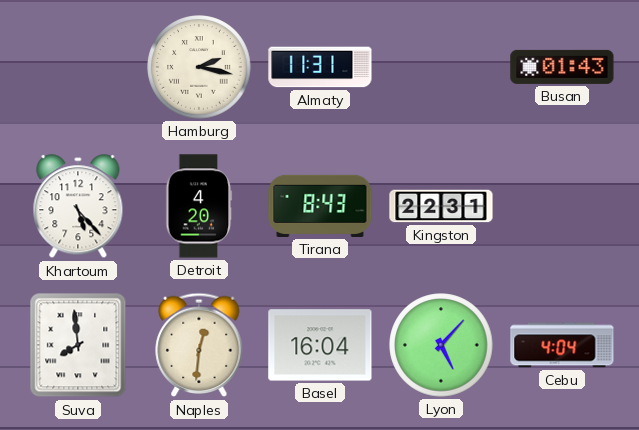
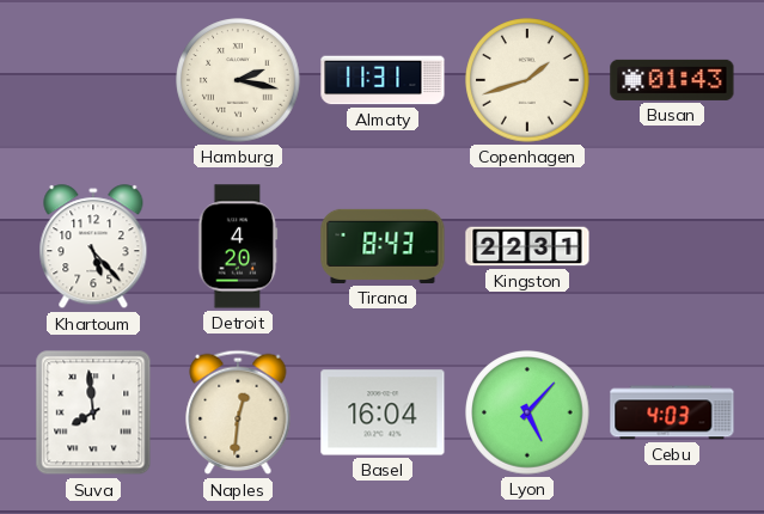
Copenhagen: none -> 1:42
Cebu: 4:04 -> 4:03
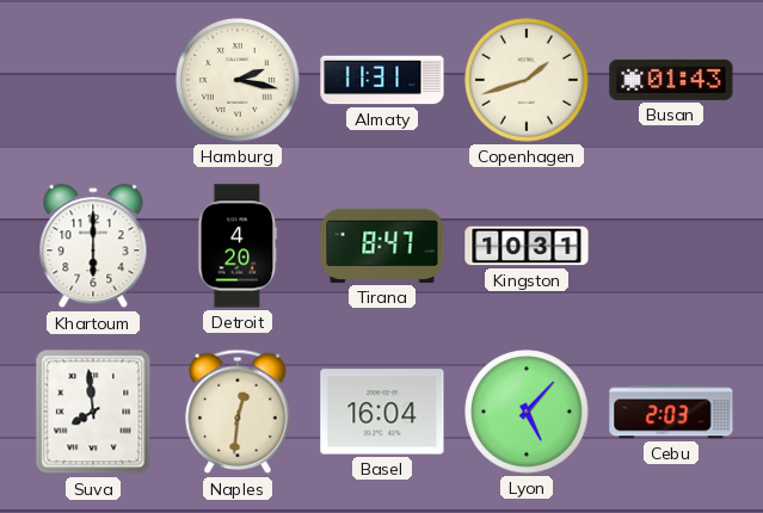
Khartoum: 5:23 -> 6:00
Tirana: 8:43 -> 8:47
Kingston: 22:31 -> 10:31
Cebu: 4:03 -> 2:03
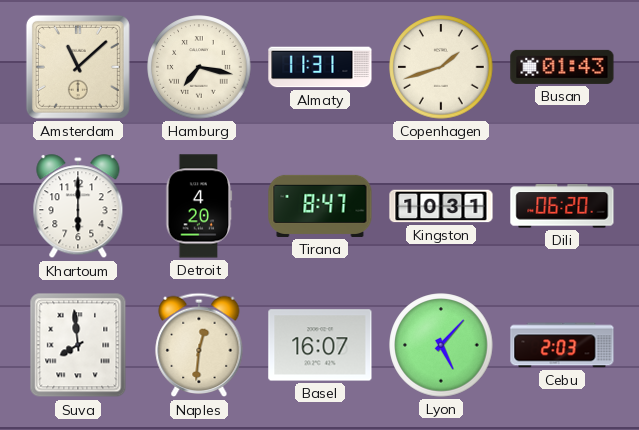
Amsterdam: none -> 11:08
Hamburg: 2:17 -> 7:17
Dili: none -> 06:20
Basel: 16:04 -> 16:07
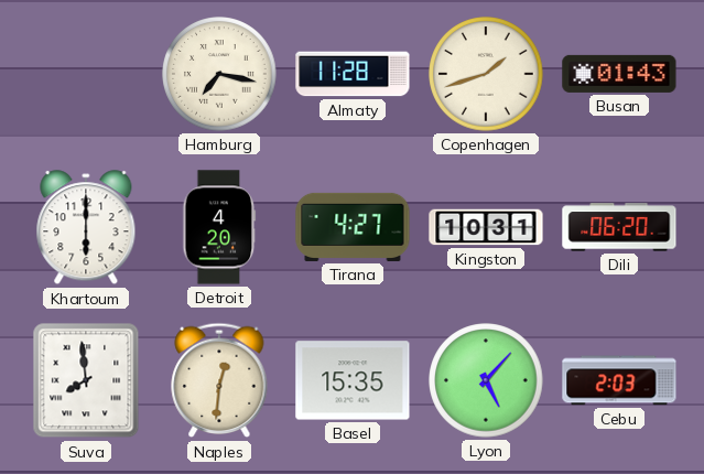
Amsterdam: 11:08 -> none
Almaty: 11:31 -> 11:28
Tirana: 8:47 -> 4:27
Basel: 16:07 -> 15:35
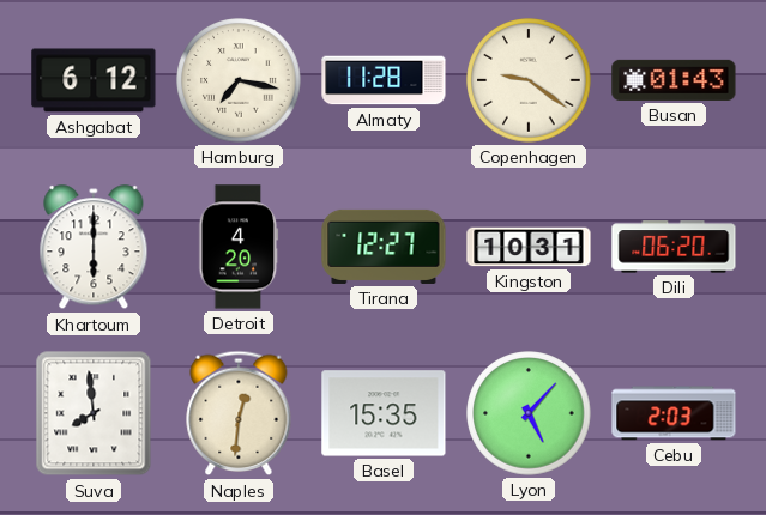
Ashgabat: none -> 6:12
Copenhagen: 1:42 -> 9:21
Tirana: 4:27 -> 12:27
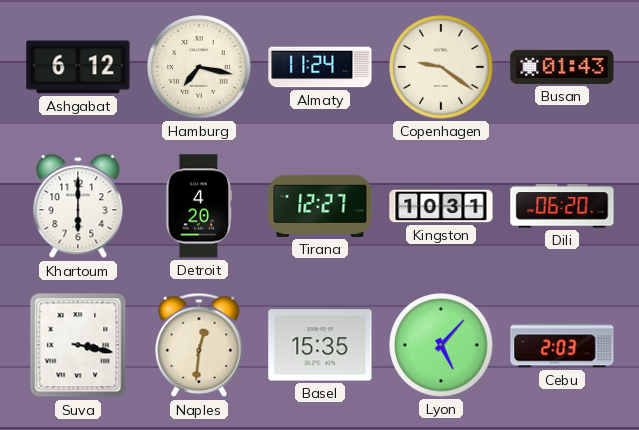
Almaty: 11:28 -> 11:24
Suva: 7:59 -> 3:17
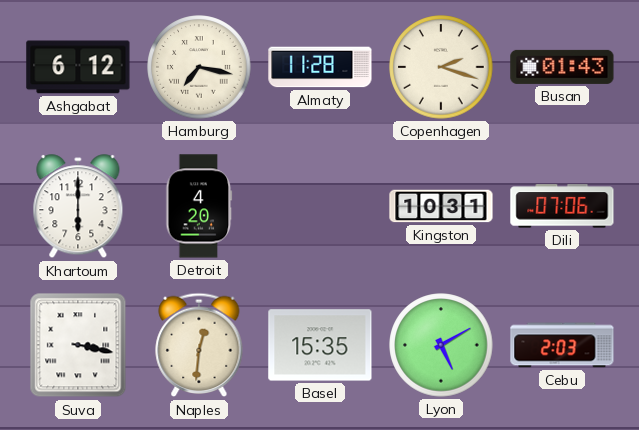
Almaty: 11:24 -> 11:28
Copenhagen: 9:21 -> 2:18
Tirana: 12:27 -> none
Dili: 06:20 -> 07:06
Lyon: 5:07 -> 5:10
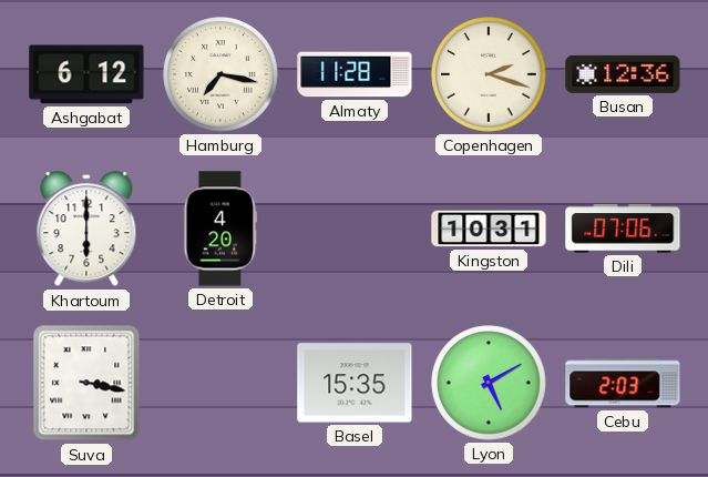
Busan: 01:43 -> 12:36
Naples: 12:31 -> none
